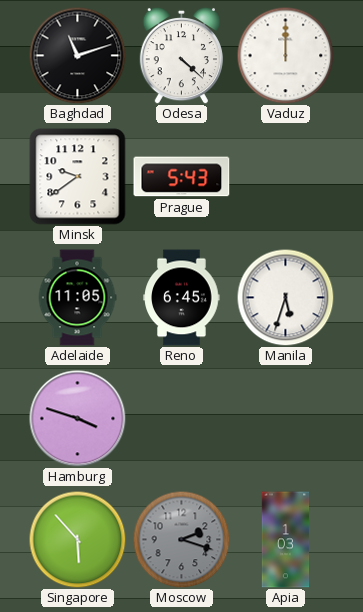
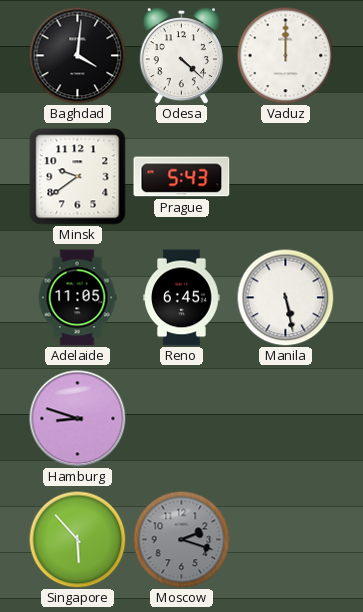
Baghdad: 11:12 -> 4:01
Manila: 5:33 -> 5:28
Hamburg: 3:48 -> 8:48
Apia: 1:03 -> none
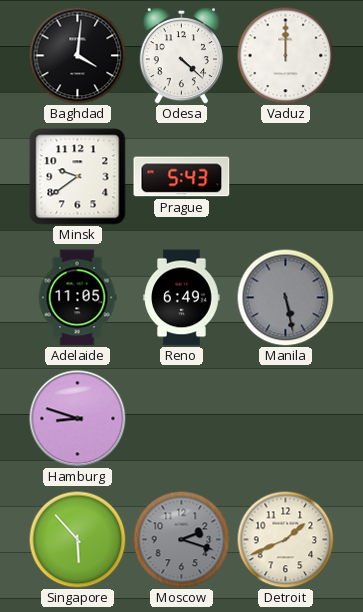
Reno: 6:45 -> 6:49
Manila dial: white -> grey
Detroit: none -> 1:41
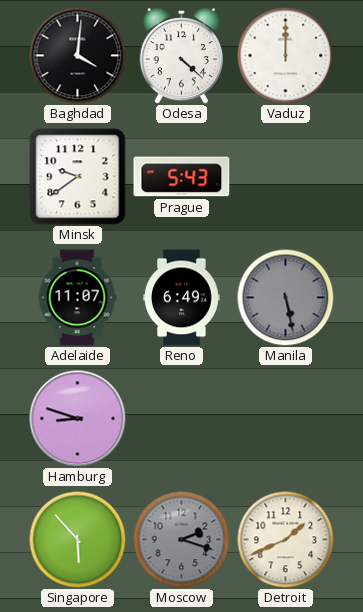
Adelaide: 11:05 -> 11:07
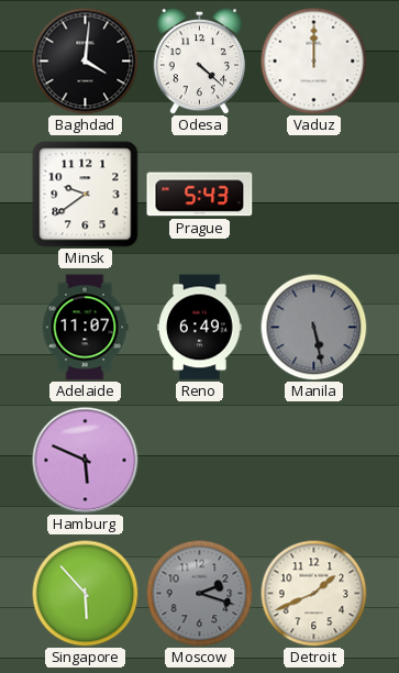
Hamburg: 8:48 -> 5:49
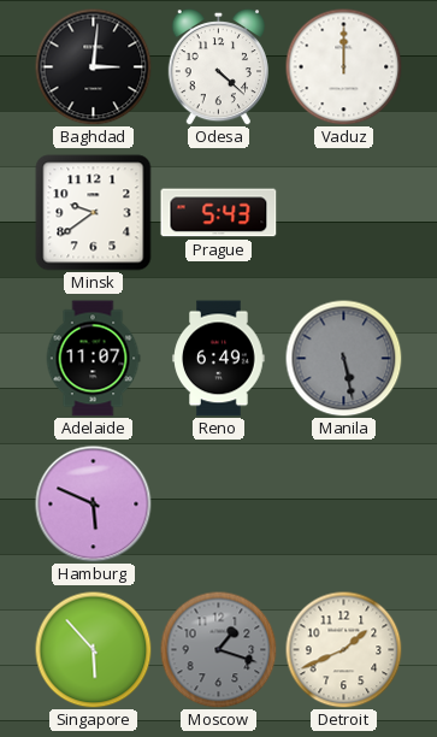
Baghdad: 4:01 -> 3:01
Moscow: 2:18 -> 1:18
